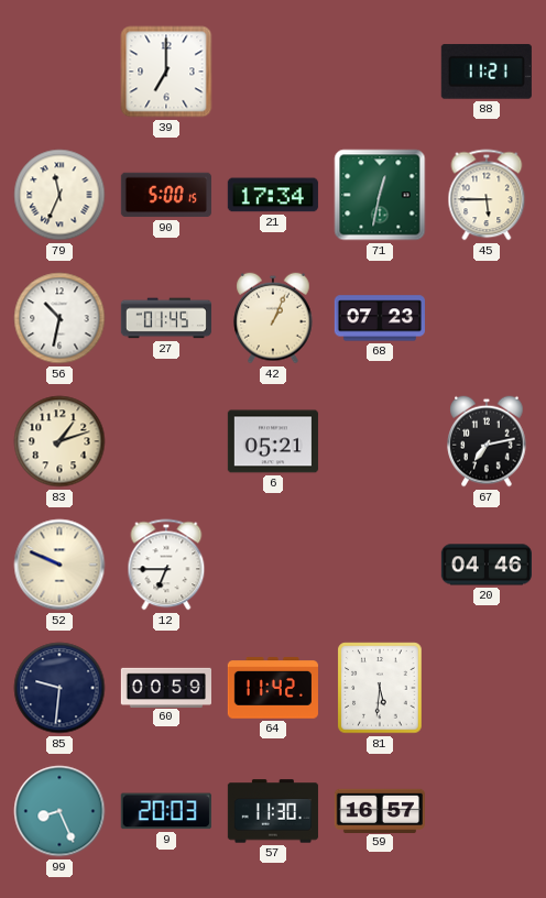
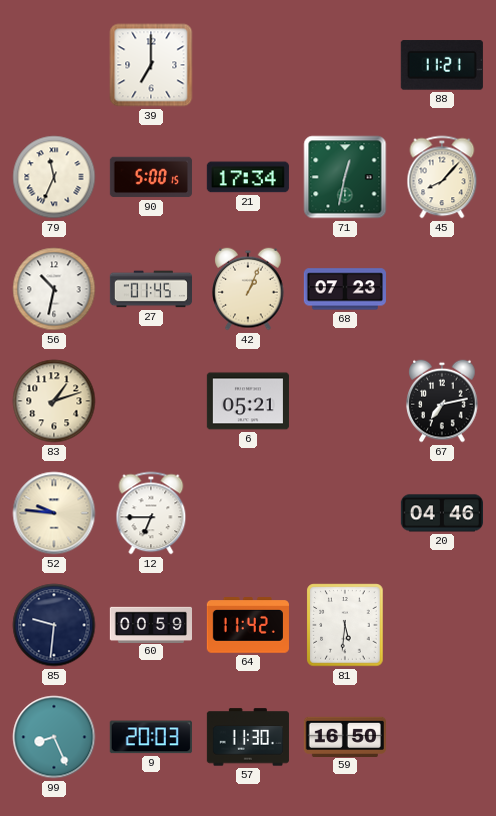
45: 5:45 -> 8:07
52: 9:49 -> 9:46
59: 16:57 -> 16:50
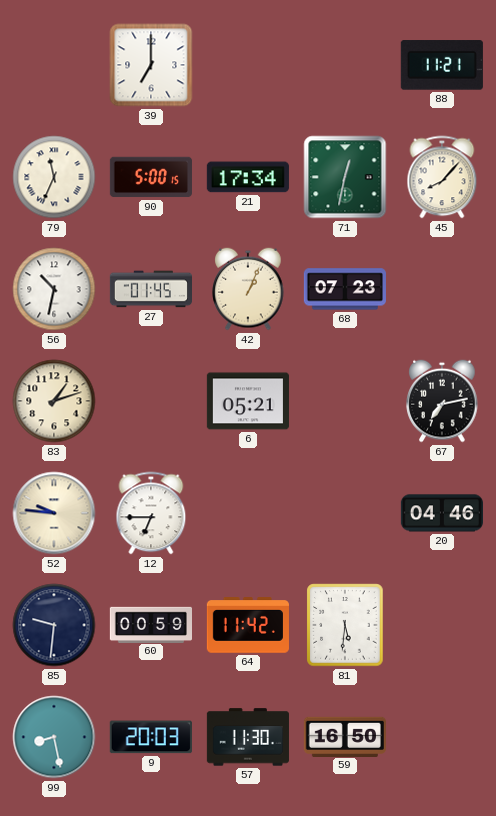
99: 8:26 -> 8:28
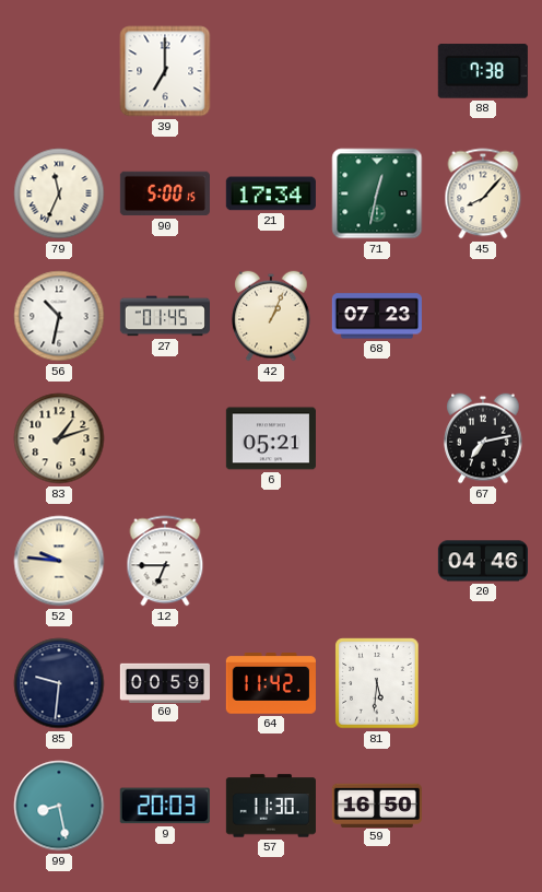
88: 11:21 -> 7:38
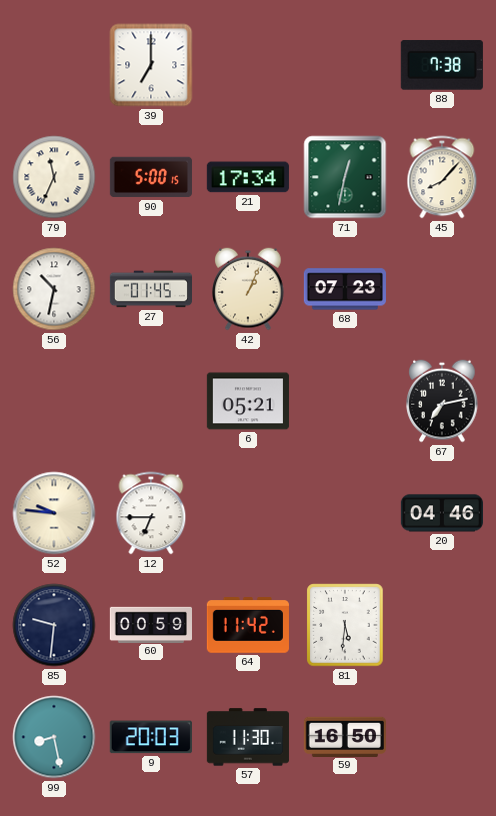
83: 1:12 -> none
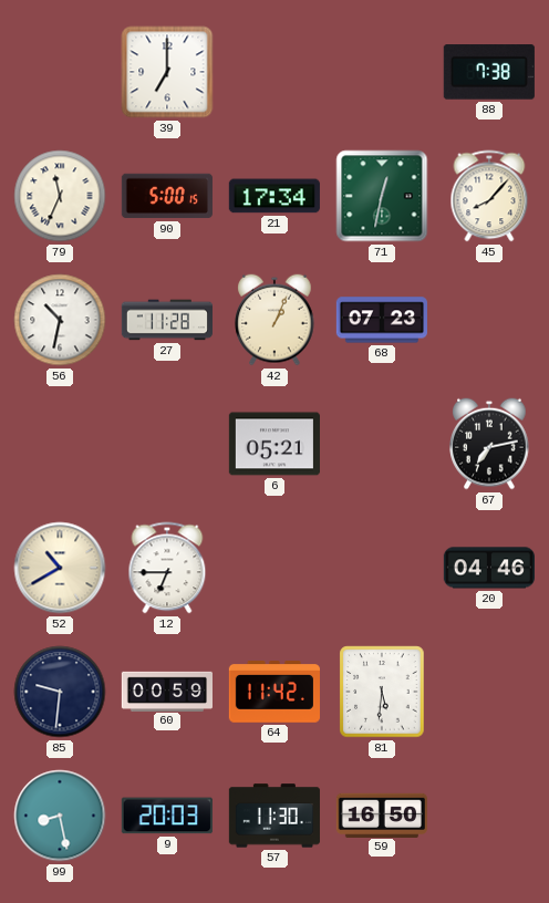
27: 01:45 -> 11:28
52: 9:46 -> 10:40
